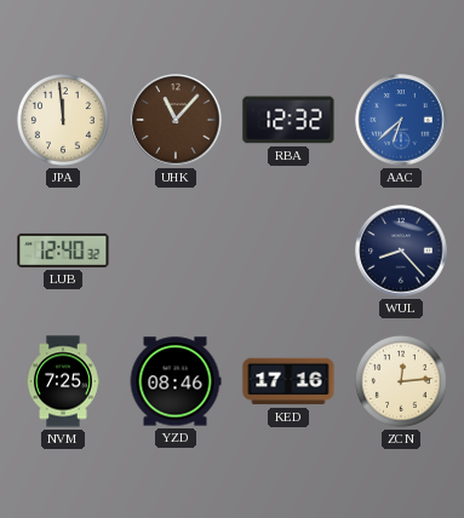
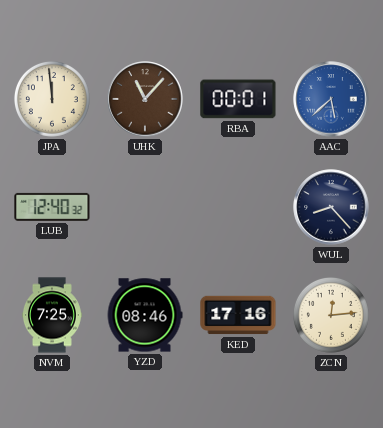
RBA: 12:32 -> 00:01
AAC: 6:38 -> 5:38
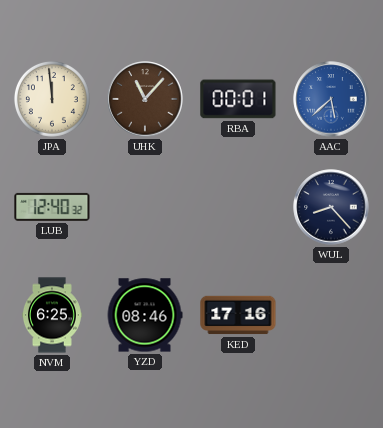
NVM: 7:25 -> 6:25
ZCN: 12:14 -> none
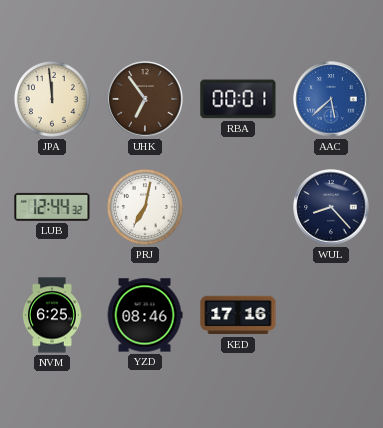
UHK: 11:07 -> 6:54
LUB: 12:40 -> 12:44
PRJ: none -> 7:02
